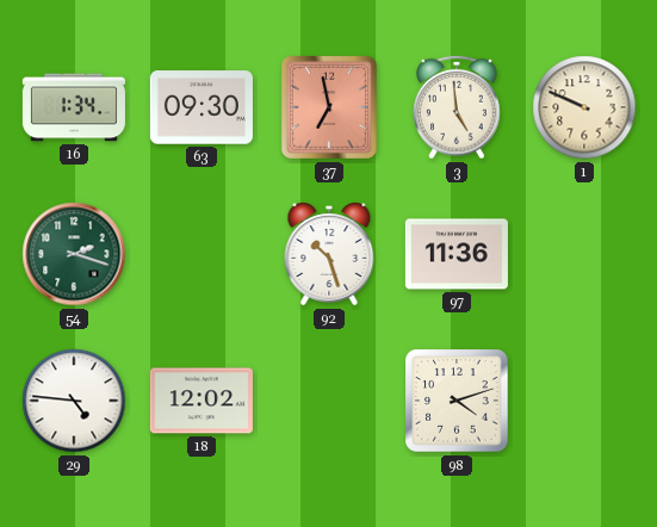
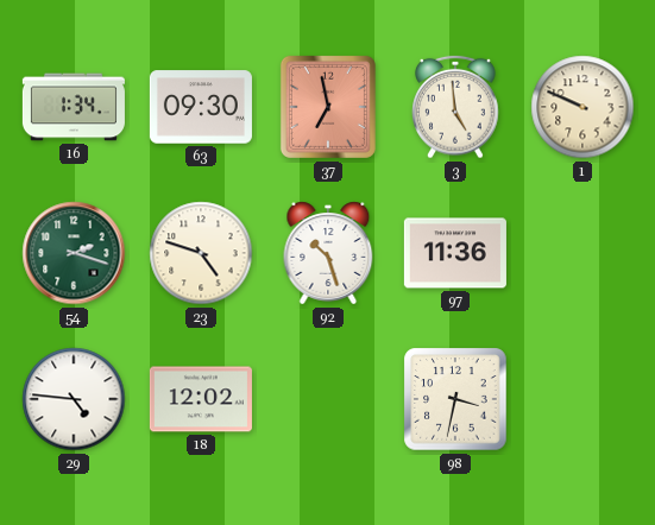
23: none -> 4:48
98: 4:12 -> 3:32
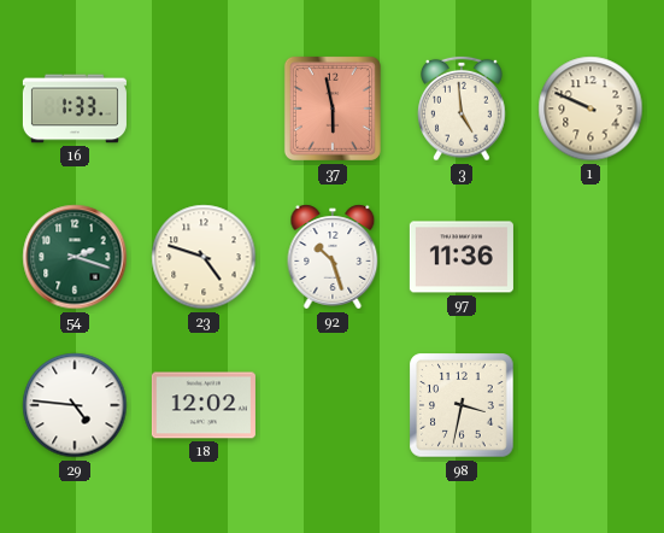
16: 1:34 -> 1:33
63: 09:30 -> none
37: 6:58 -> 5:58
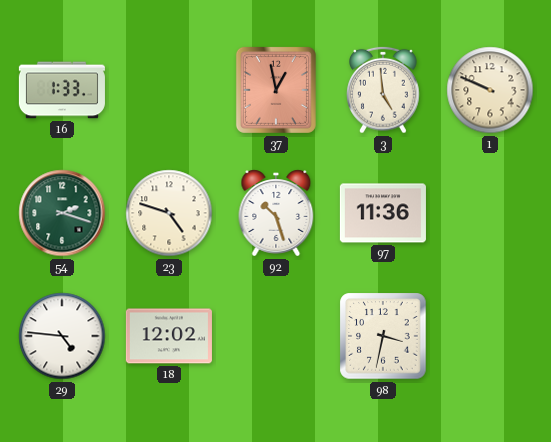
37: 5:58 -> 12:58
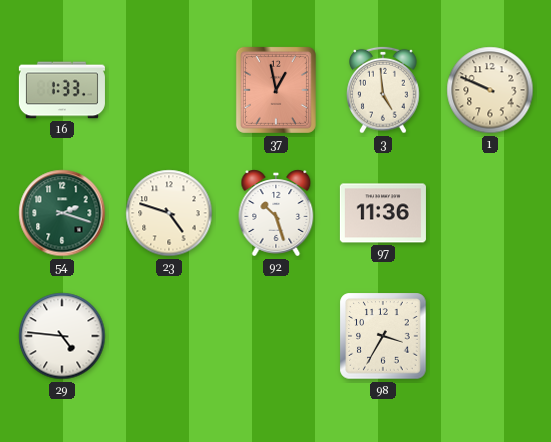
18: 12:02 -> none
98: 3:32 -> 3:35
